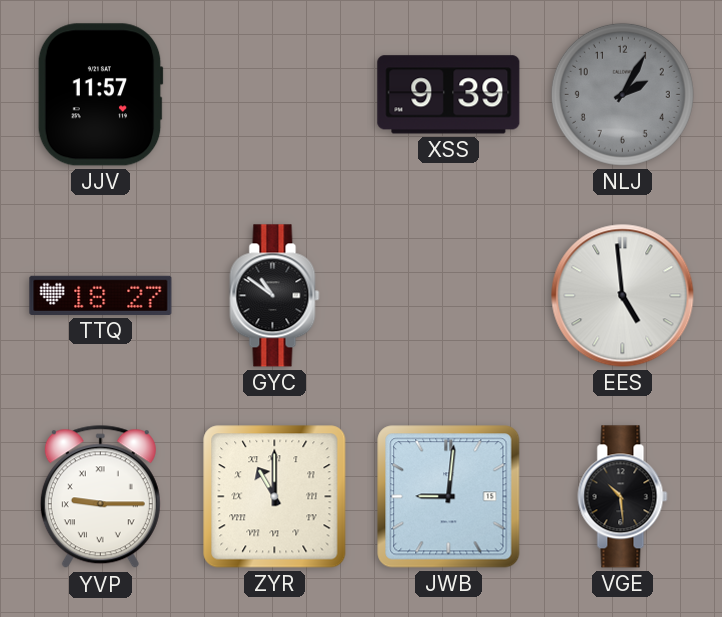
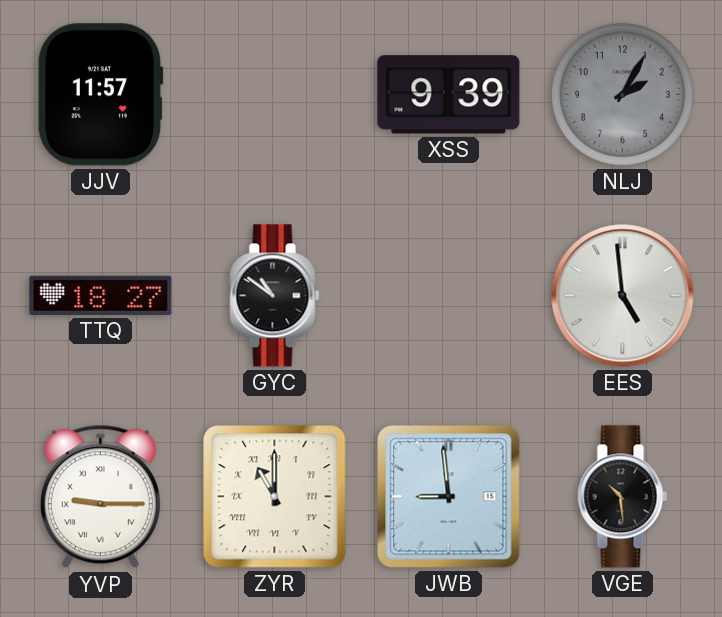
JWB: 9:01 -> 8:59
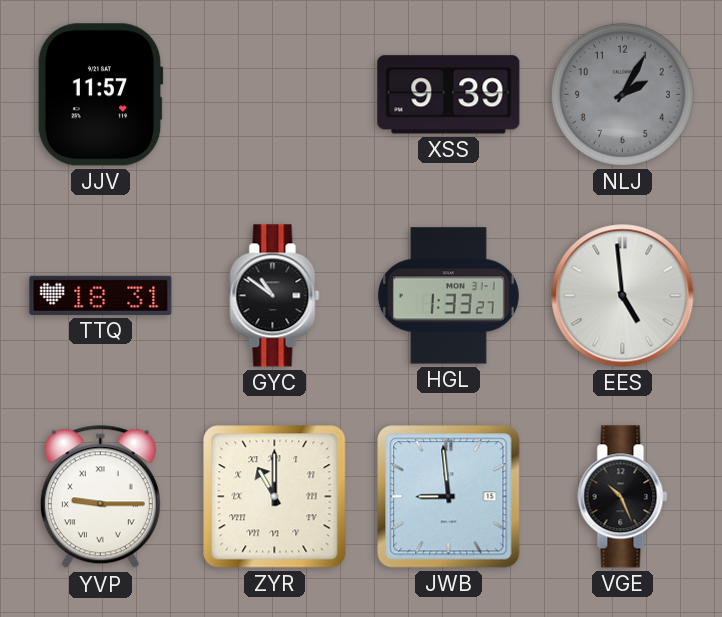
TTQ: 18:27 -> 18:31
HGL: none -> 1:33
VGE: 10:29 -> 10:26
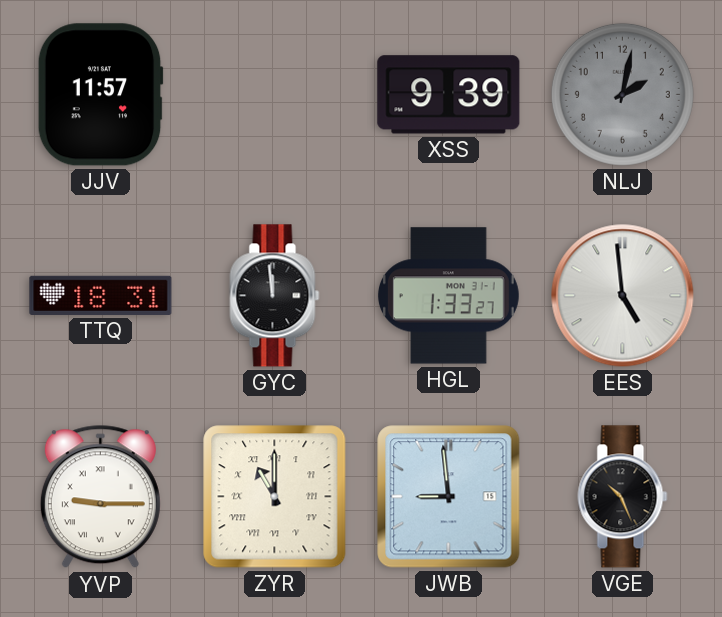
NLJ: 2:05 -> 2:02
GYC: 10:51 -> 11:59
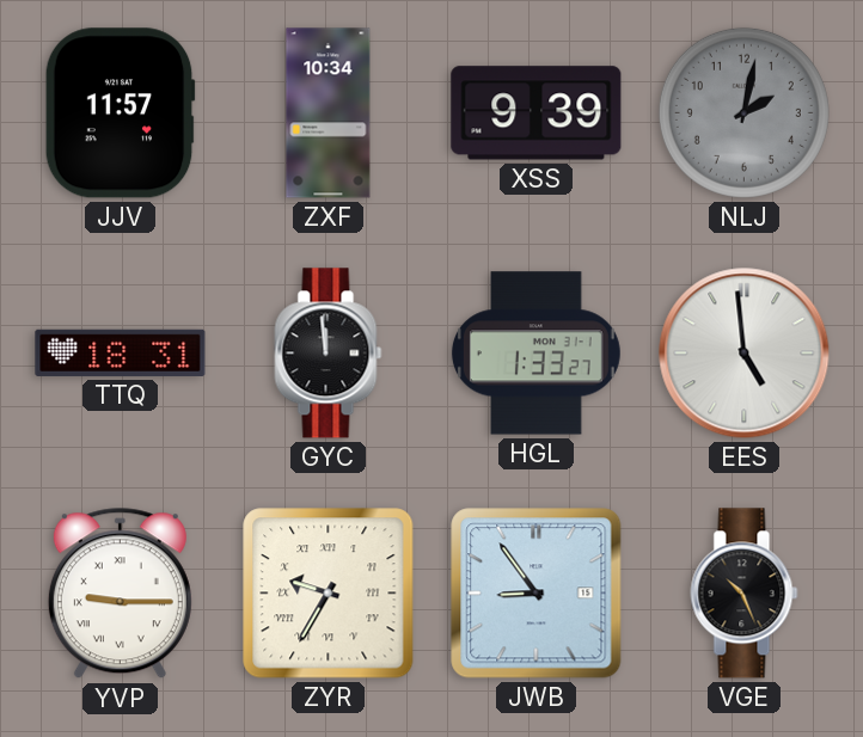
ZXF: none -> 10:34
ZYR: 11:00 -> 9:35
JWB: 8:59 -> 8:54
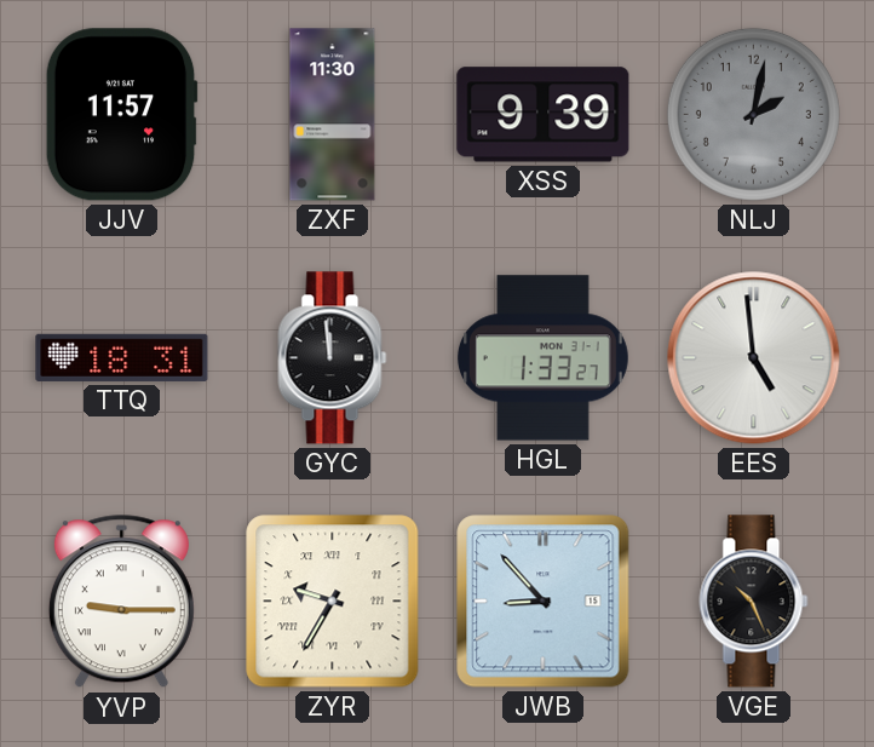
ZXF: 10:34 -> 11:30
JWB: 8:54 -> 8:53
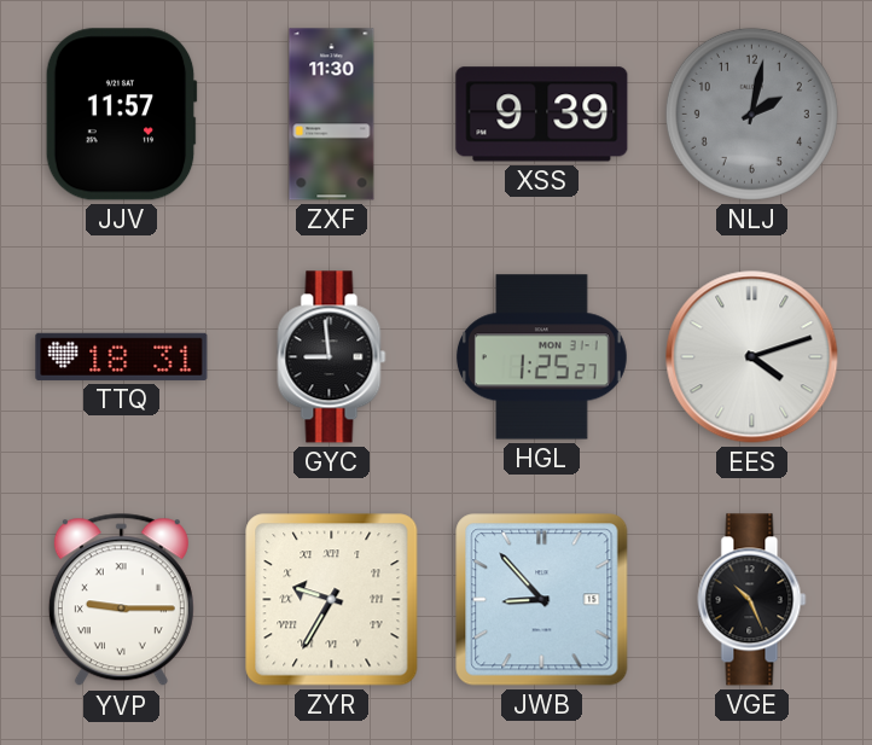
GYC: 11:59 -> 8:59
HGL: 1:33 -> 1:25
EES: 4:59 -> 4:12
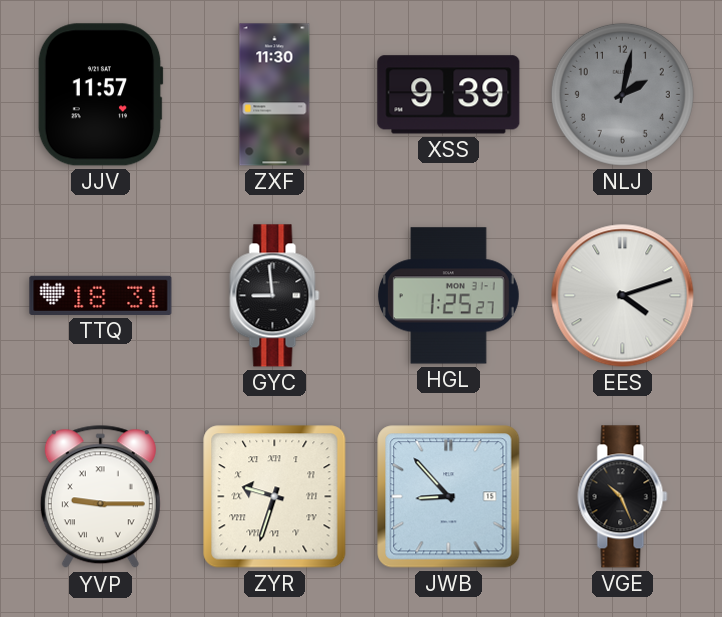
ZYR: 9:35 -> 9:33
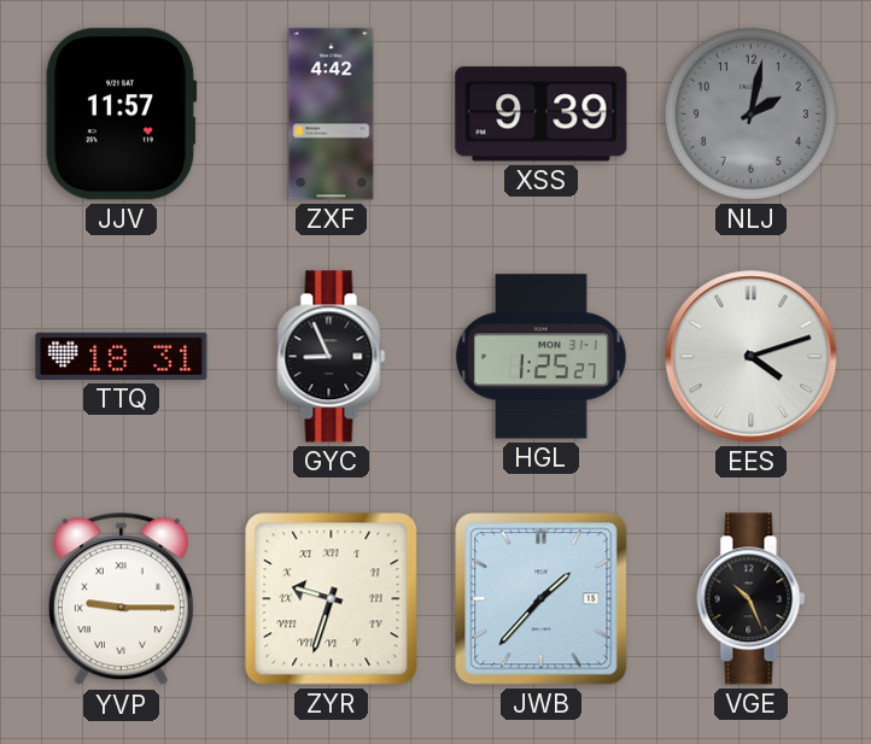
ZXF: 11:30 -> 4:42
GYC: 8:59 -> 8:56
JWB: 8:53 -> 1:37
